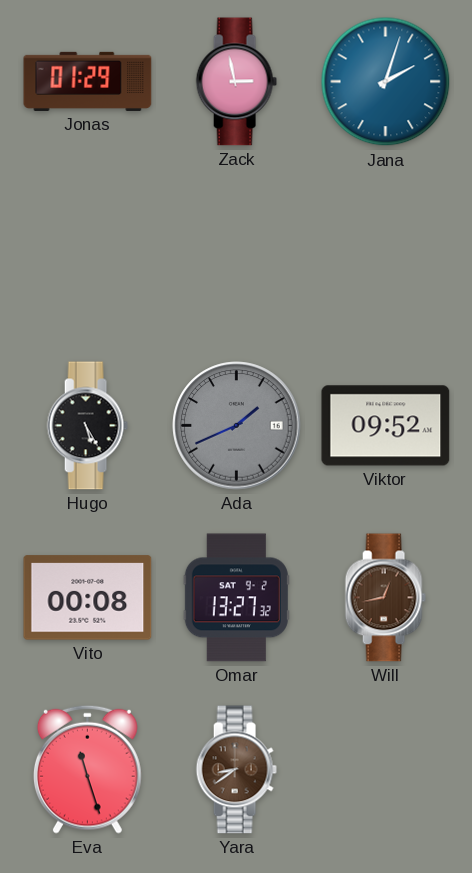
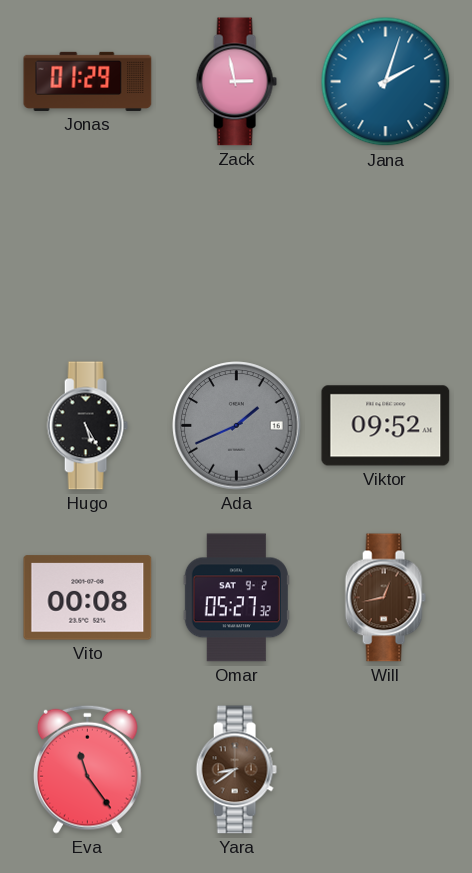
Omar: 13:27 -> 05:27
Eva: 11:27 -> 11:24
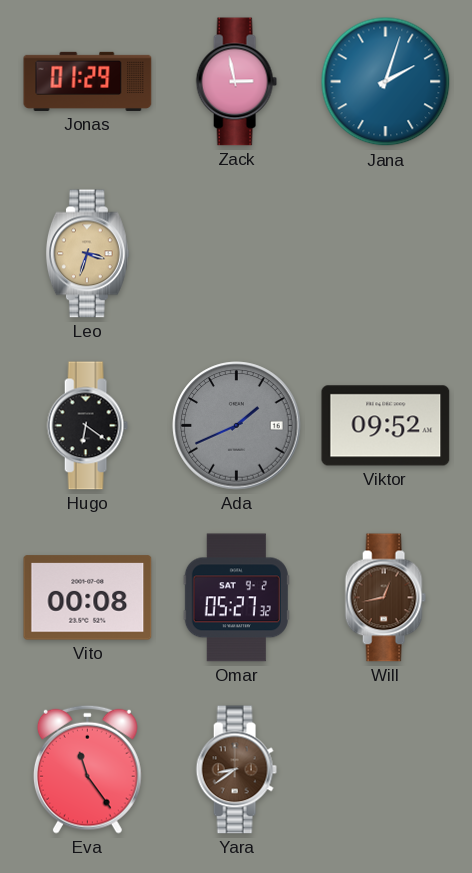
Leo: none -> 3:33
Hugo: 5:25 -> 6:21
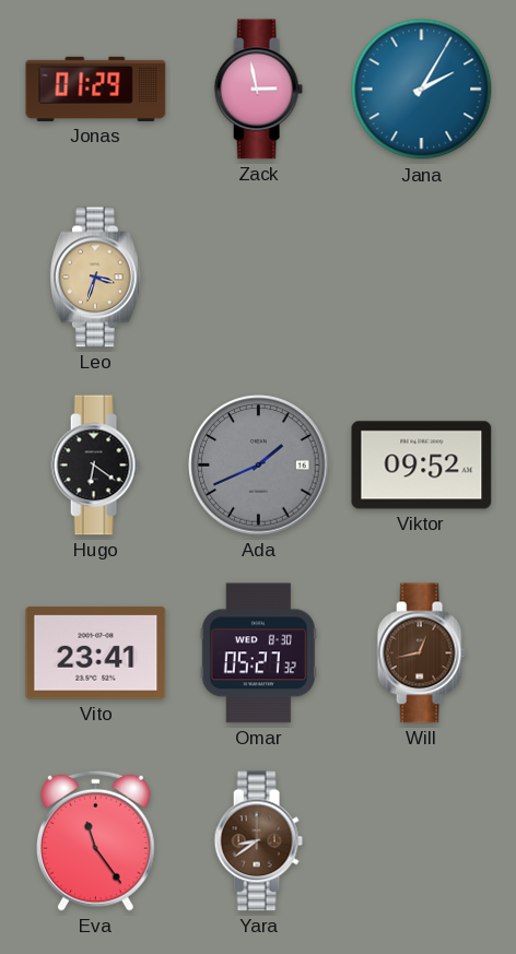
Jana: 2:03 -> 2:05
Vito: 00:08 -> 23:41
Omar date: SAT 9-2 -> WED 8-30
